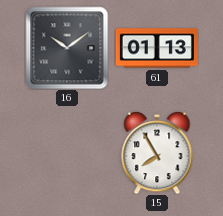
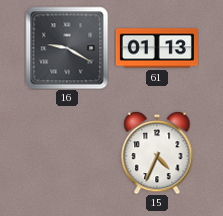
16: 10:09 -> 9:20
15: 7:55 -> 4:34
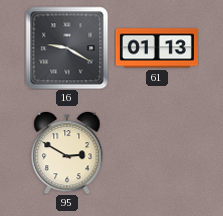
95: none -> 2:50
15: 4:34 -> none
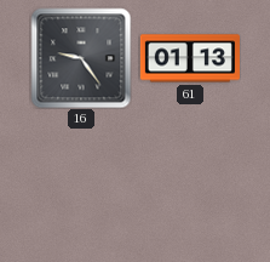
16: 9:20 -> 9:24
95: 2:50 -> none
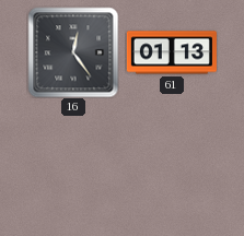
16: 9:24 -> 12:24
